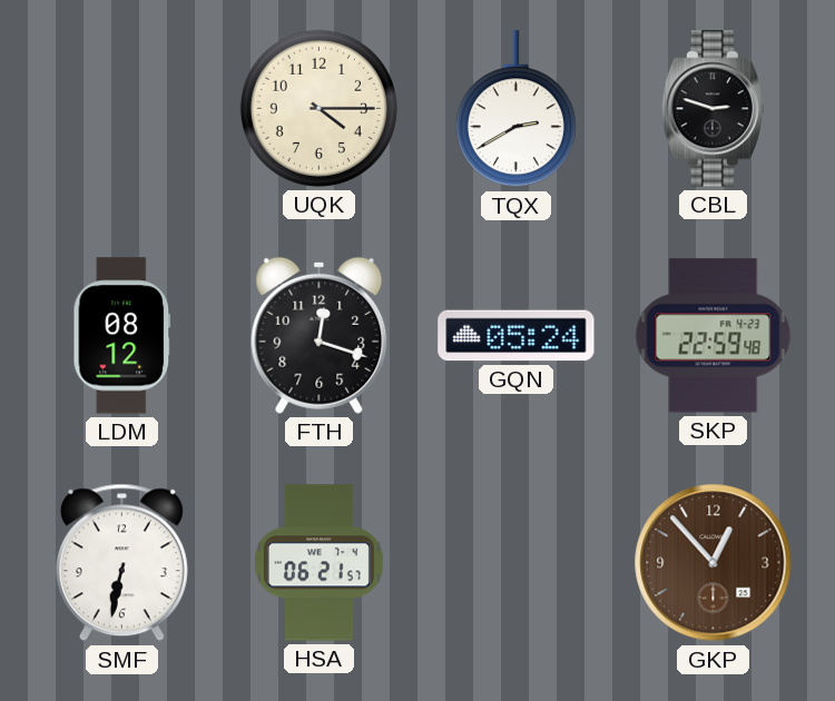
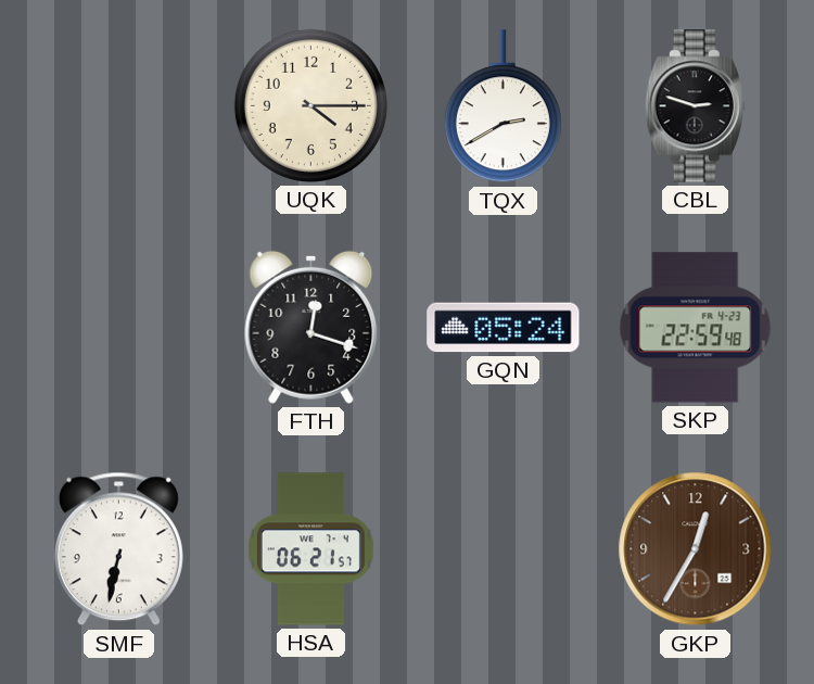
LDM: 08:12 -> none
GKP: 12:53 -> 12:35
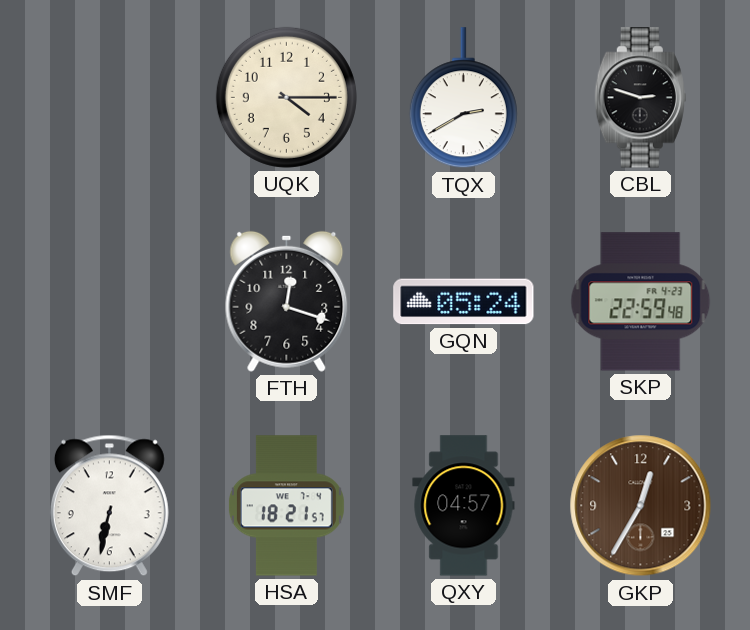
HSA: 06:21 -> 18:21
QXY: none -> 04:57
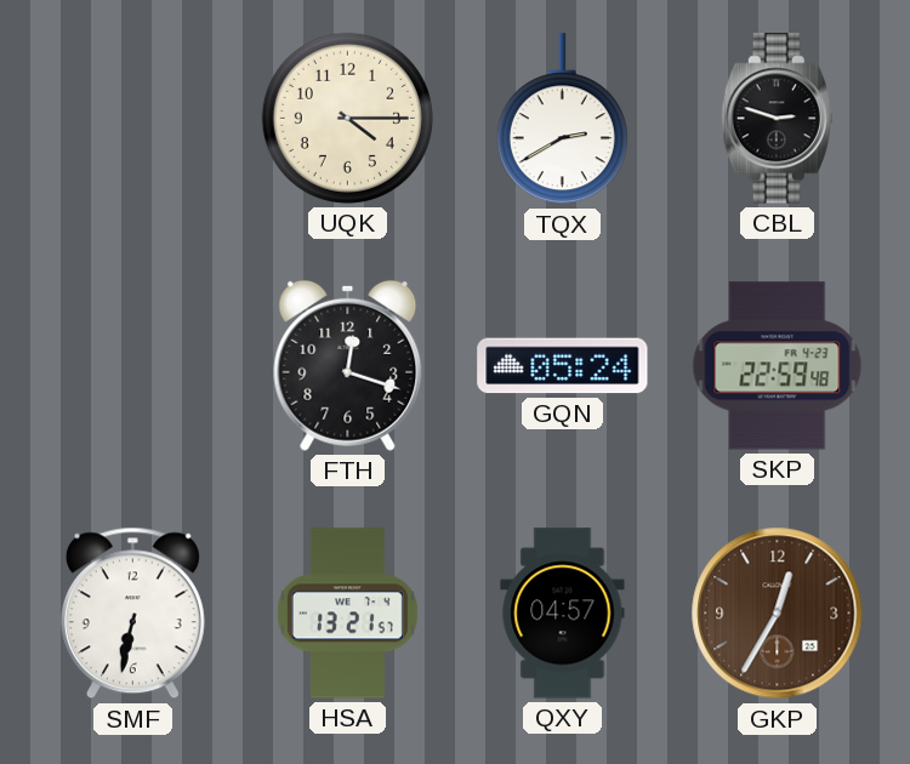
HSA: 18:21 -> 13:21
